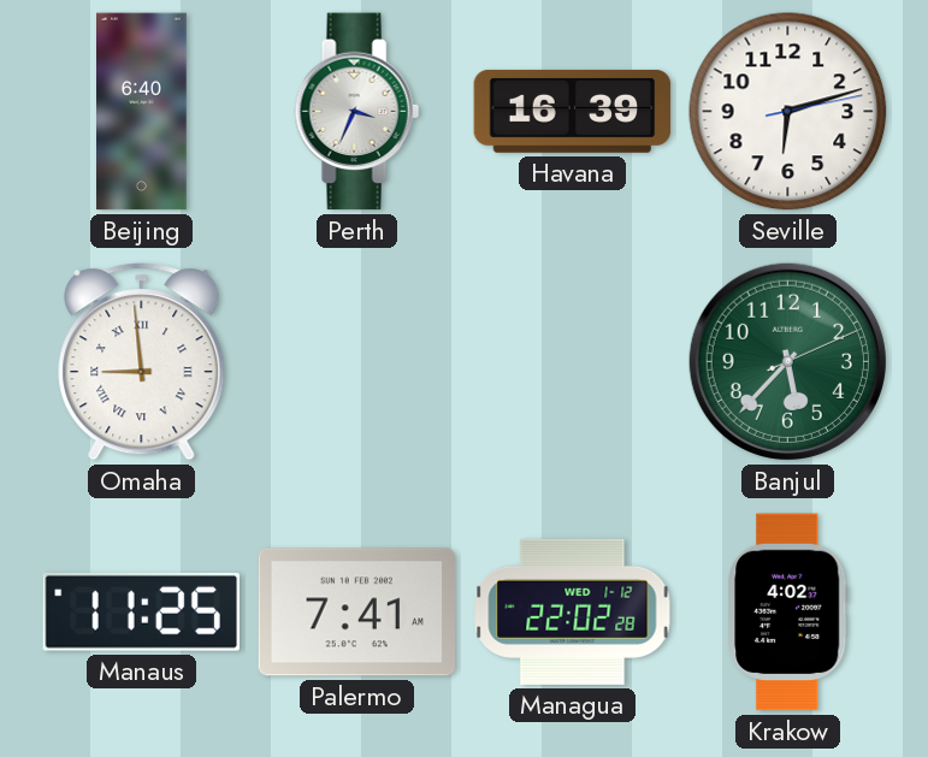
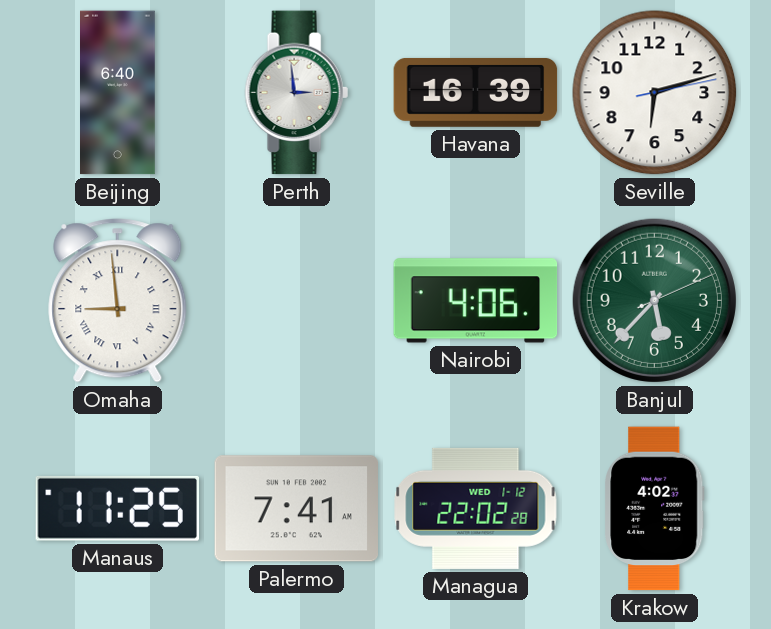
Perth: 3:34 -> 2:59
Nairobi: none -> 4:06
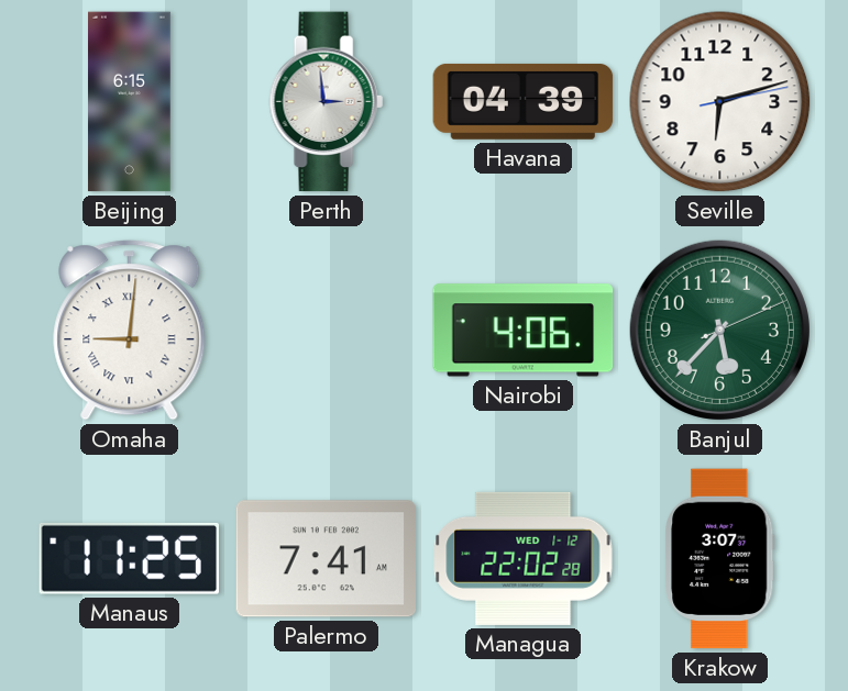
Beijing: 6:40 -> 6:15
Havana: 16:39 -> 04:39
Omaha: 8:59 -> 9:01
Krakow: 4:02 -> 3:07
